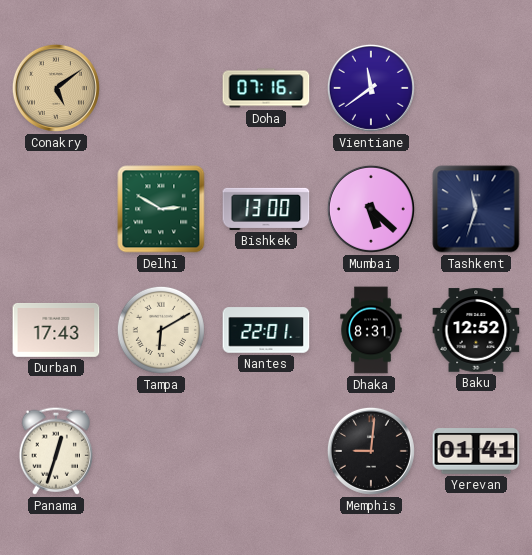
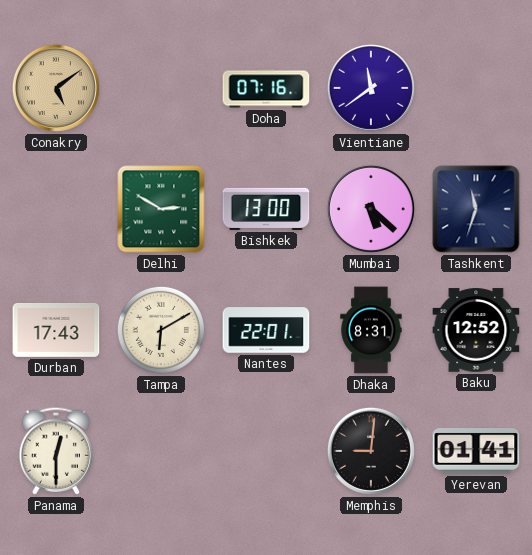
Panama: 12:33 -> 12:30
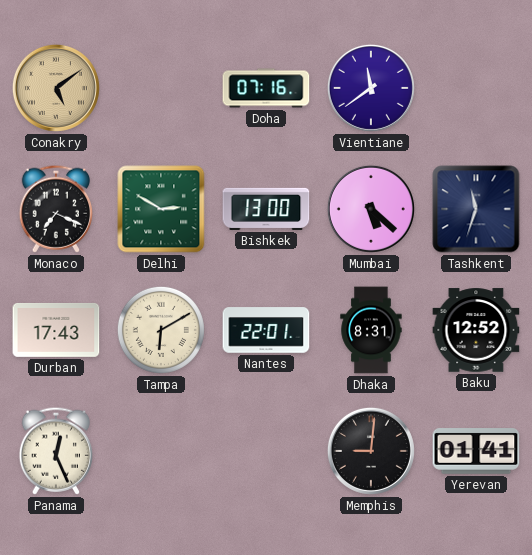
Monaco: none -> 7:19
Panama: 12:30 -> 12:26
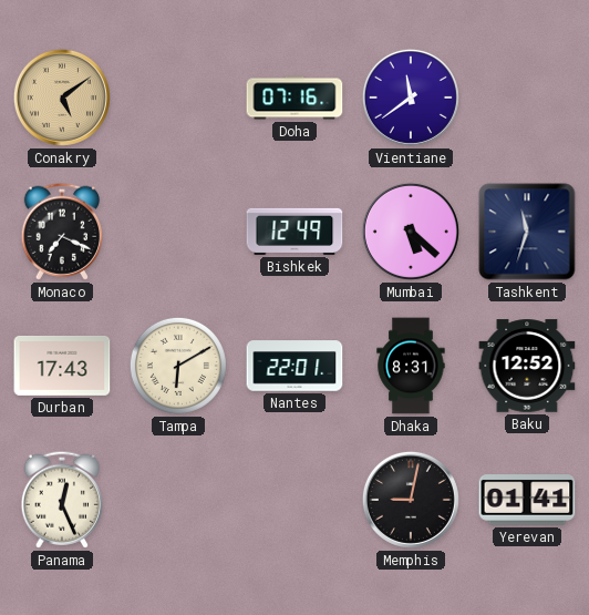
Delhi: 2:50 -> none
Bishkek: 13:00 -> 12:49
Memphis: 9:01 -> 9:02
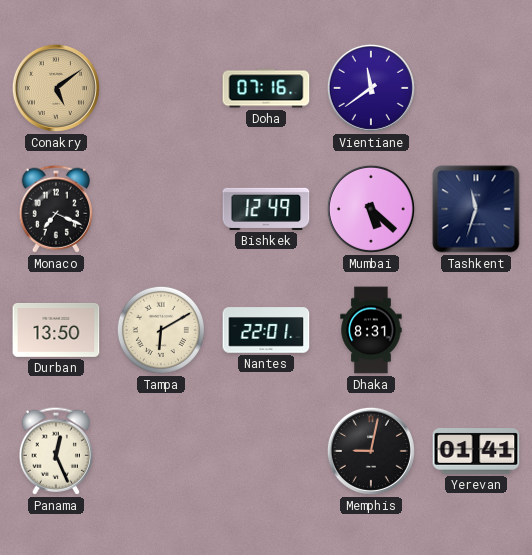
Durban: 17:43 -> 13:50
Baku: 12:52 -> none
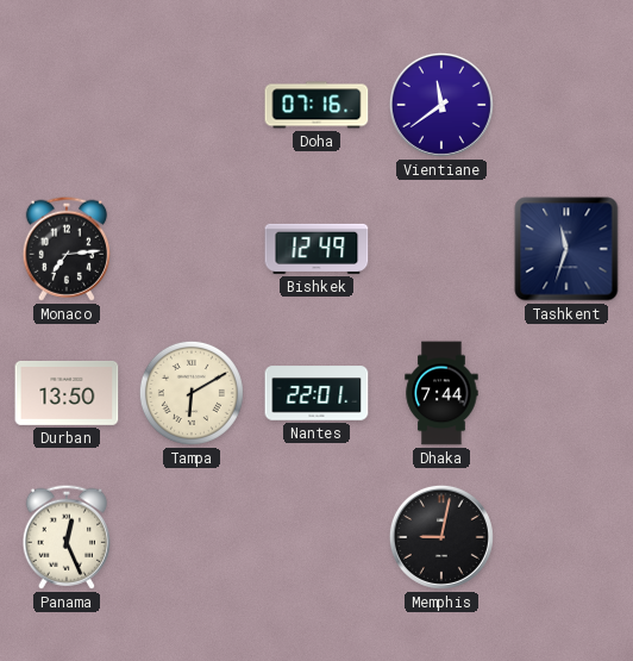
Conakry: 5:09 -> none
Monaco: 7:19 -> 7:14
Mumbai: 5:22 -> none
Dhaka: 8:31 -> 7:44
Yerevan: 01:41 -> none
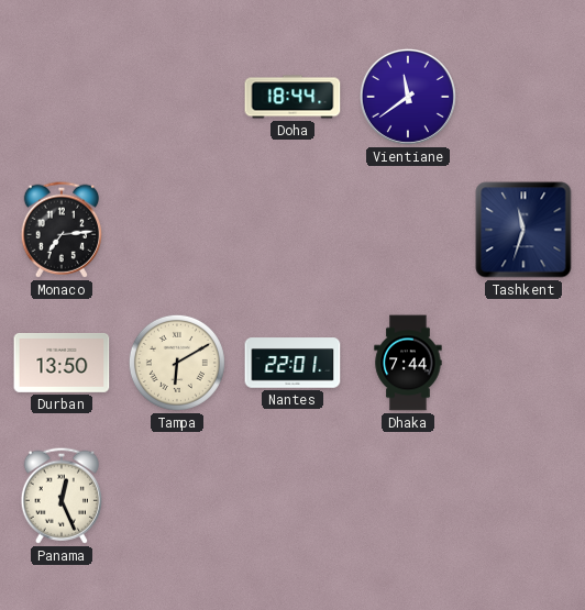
Doha: 07:16 -> 18:44
Bishkek: 12:49 -> none
Memphis: 9:02 -> none
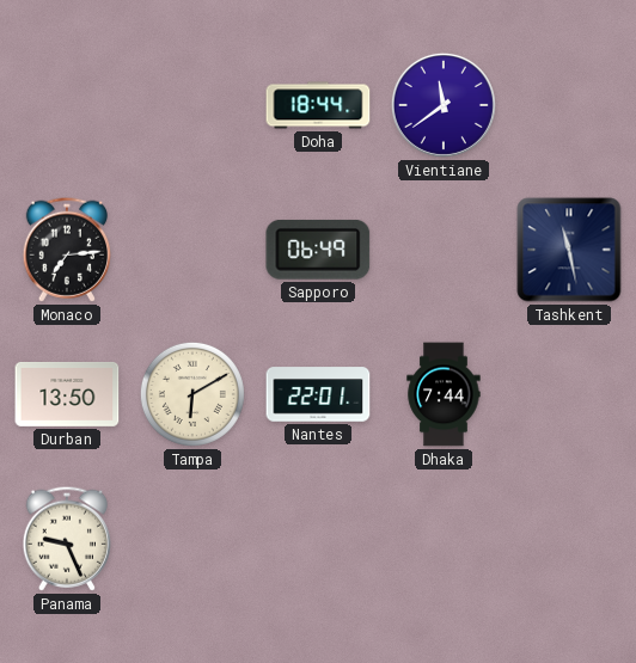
Sapporo: none -> 06:49
Tashkent: 11:33 -> 11:28
Panama: 12:26 -> 9:26
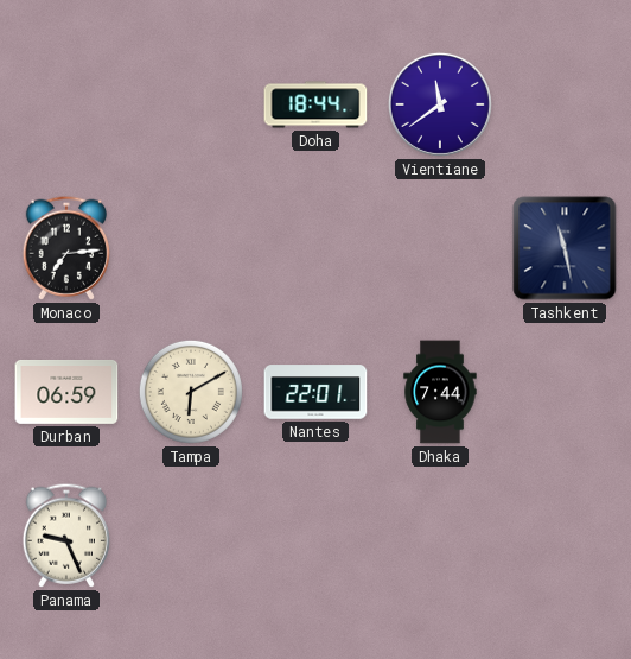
Sapporo: 06:49 -> none
Durban: 13:50 -> 06:59
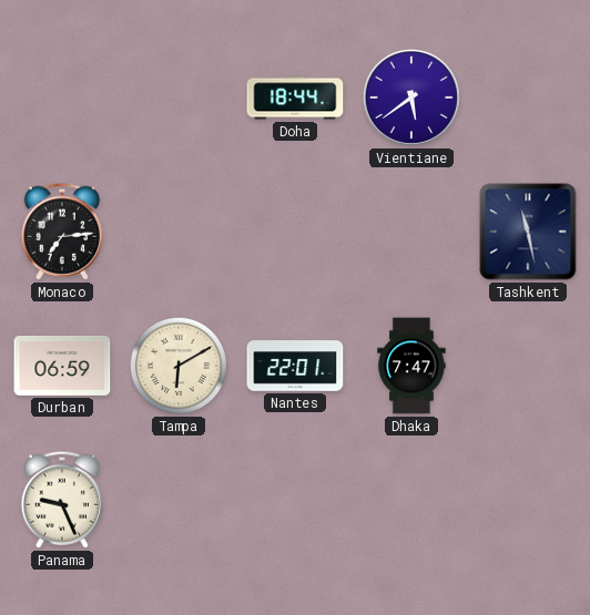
Vientiane: 11:39 -> 5:39
Dhaka: 7:44 -> 7:47
